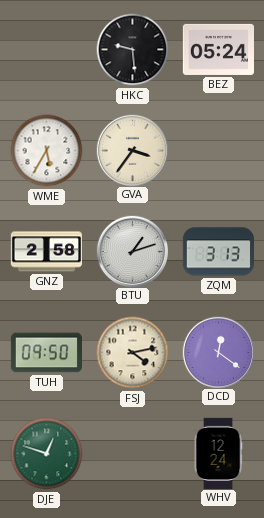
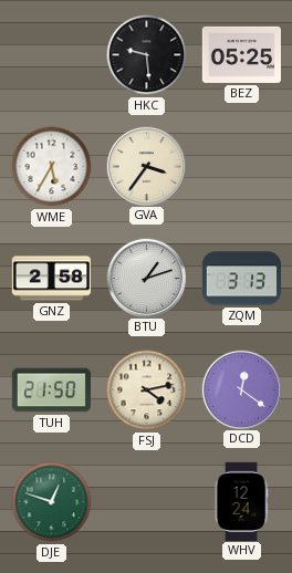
BEZ: 05:24 -> 05:25
TUH: 09:50 -> 21:50
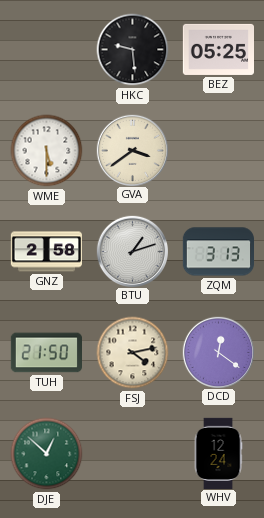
WME: 5:35 -> 5:30
GVA: 3:36 -> 3:39
DJE: 12:48 -> 12:52
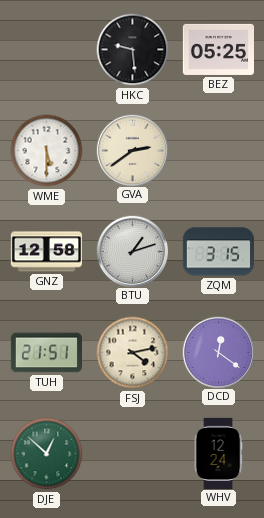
GVA: 3:39 -> 2:39
GNZ: 2:58 -> 12:58
ZQM: 3:13 -> 3:15
TUH: 21:50 -> 21:51
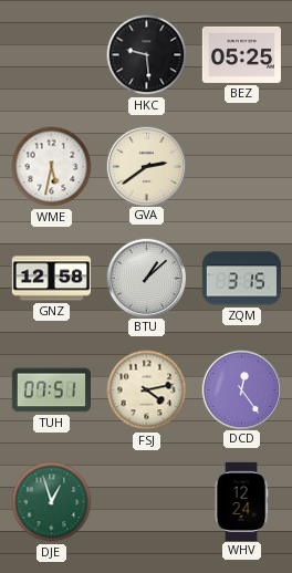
WME: 5:30 -> 5:32
BTU: 1:12 -> 1:08
TUH: 21:51 -> 07:51
DCD: 12:21 -> 12:24
DJE: 12:52 -> 12:57
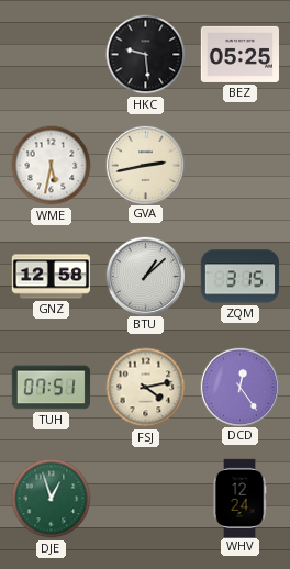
GVA: 2:39 -> 2:43
